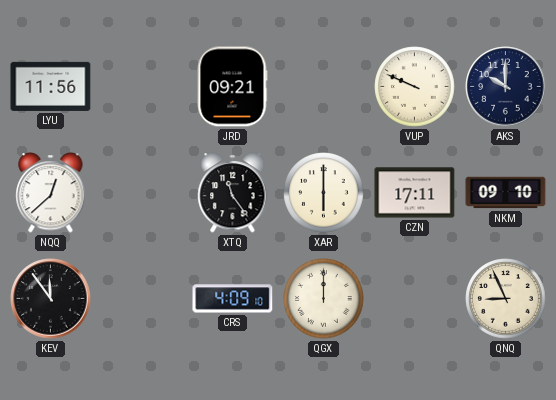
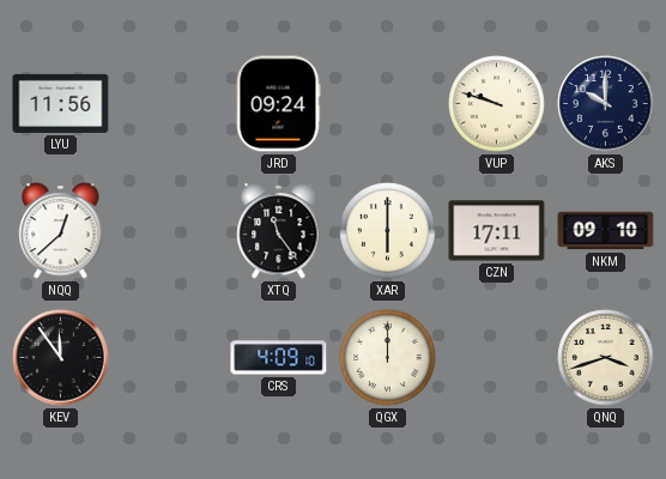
JRD: 09:21 -> 09:24
VUP: 9:49 -> 9:48
QNQ: 8:56 -> 3:42
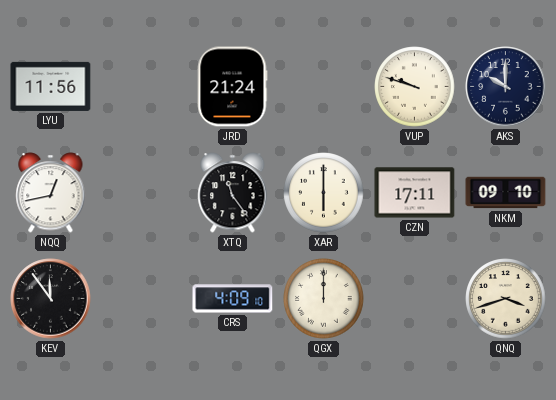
JRD: 09:24 -> 21:24
NQQ: 12:38 -> 12:43
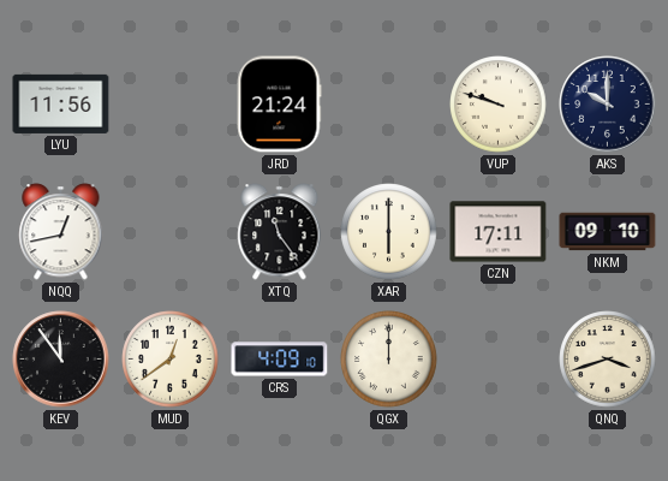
MUD: none -> 12:39
